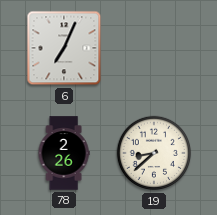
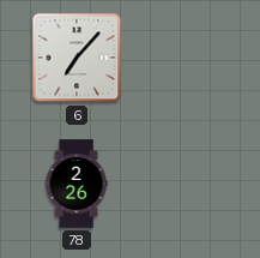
6: 7:04 -> 7:07
19: 8:38 -> none
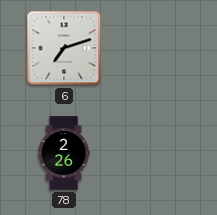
6: 7:07 -> 7:12
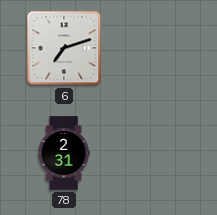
78: 2:26 -> 2:31
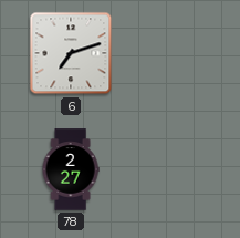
78: 2:31 -> 2:27
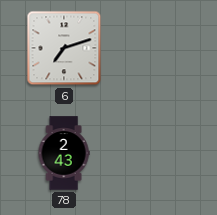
78: 2:27 -> 2:43
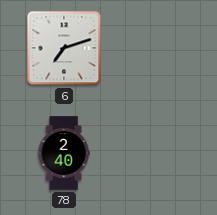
78: 2:43 -> 2:40
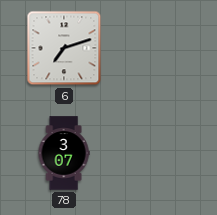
78: 2:40 -> 3:07
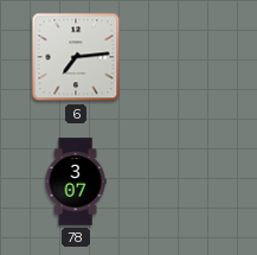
6: 7:12 -> 7:14
